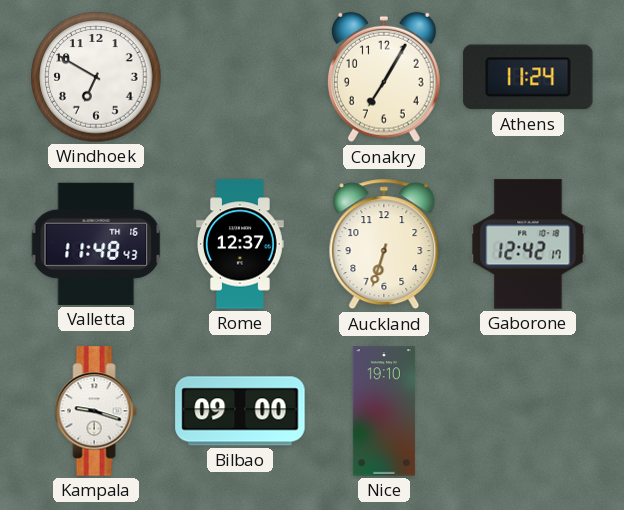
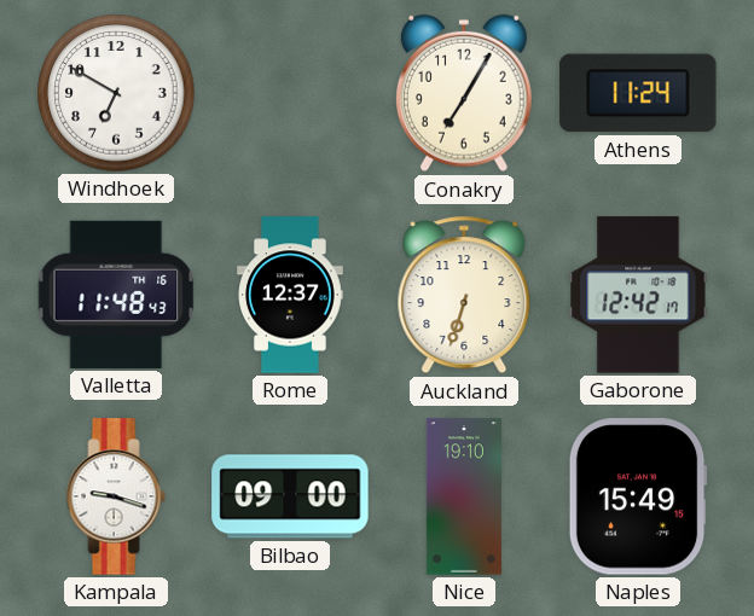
Naples: none -> 15:49
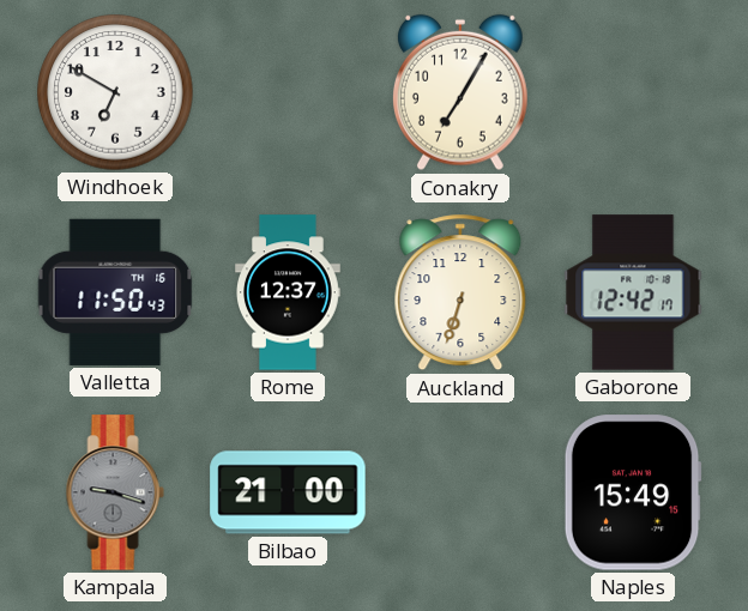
Athens: 11:24 -> none
Valletta: 11:48 -> 11:50
Kampala dial: white -> grey
Bilbao: 09:00 -> 21:00
Nice: 19:10 -> none
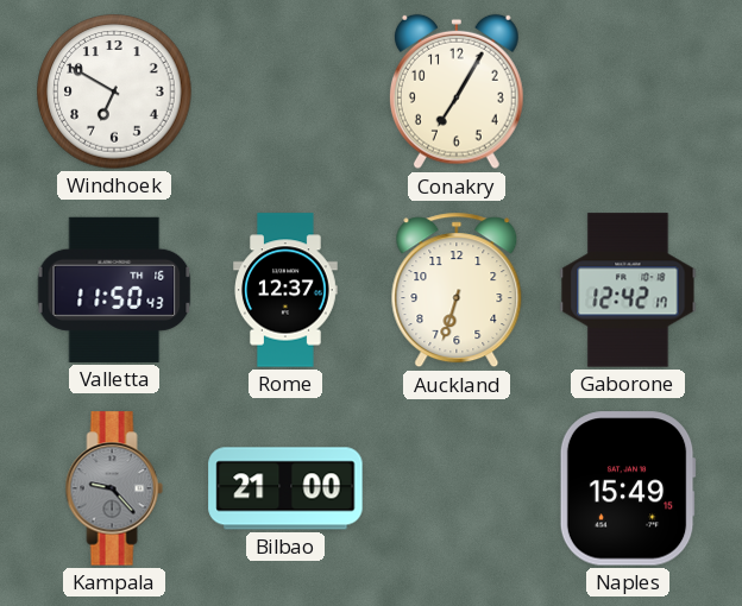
Kampala: 9:18 -> 9:23
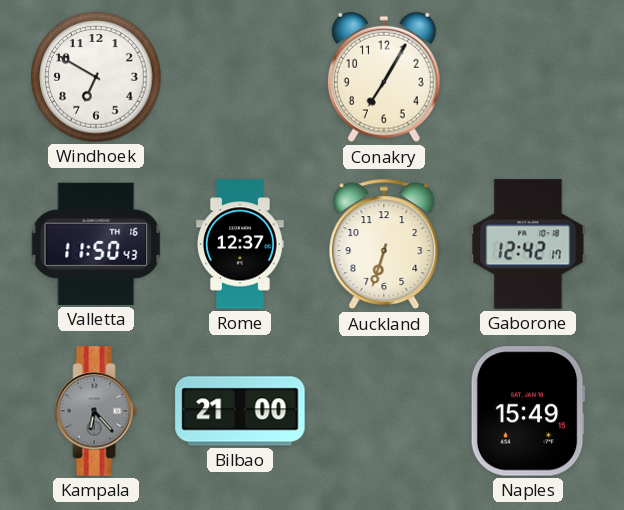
Kampala: 9:23 -> 6:23
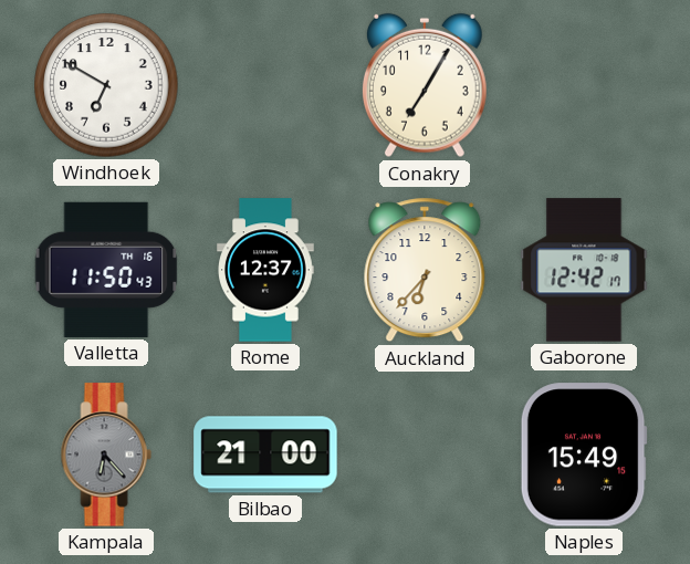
Auckland: 6:33 -> 6:37
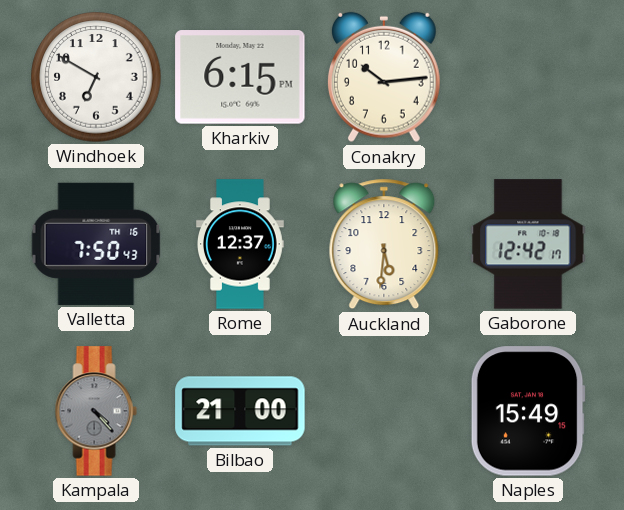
Kharkiv: none -> 6:15
Conakry: 7:05 -> 10:14
Valletta: 11:50 -> 7:50
Auckland: 6:37 -> 5:31
Kampala: 6:23 -> 4:23
